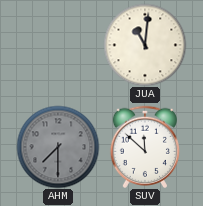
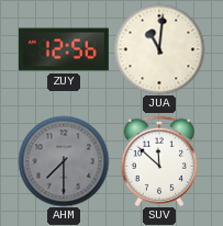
ZUY: none -> 12:56
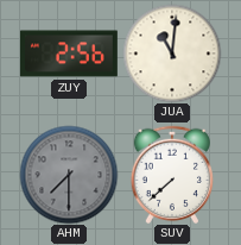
ZUY: 12:56 -> 2:56
SUV: 11:52 -> 7:38
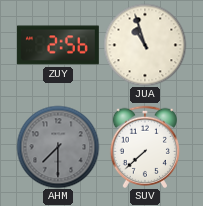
JUA: 11:01 -> 10:57
